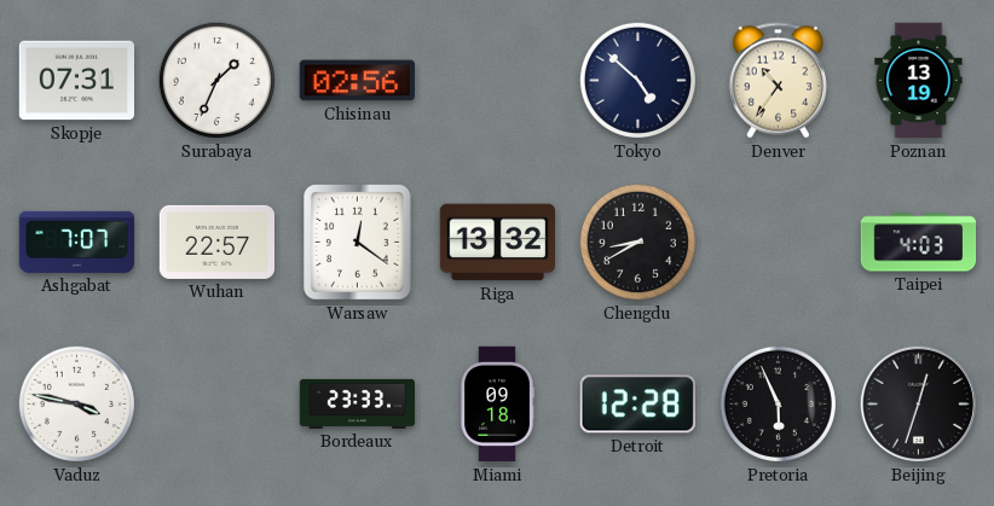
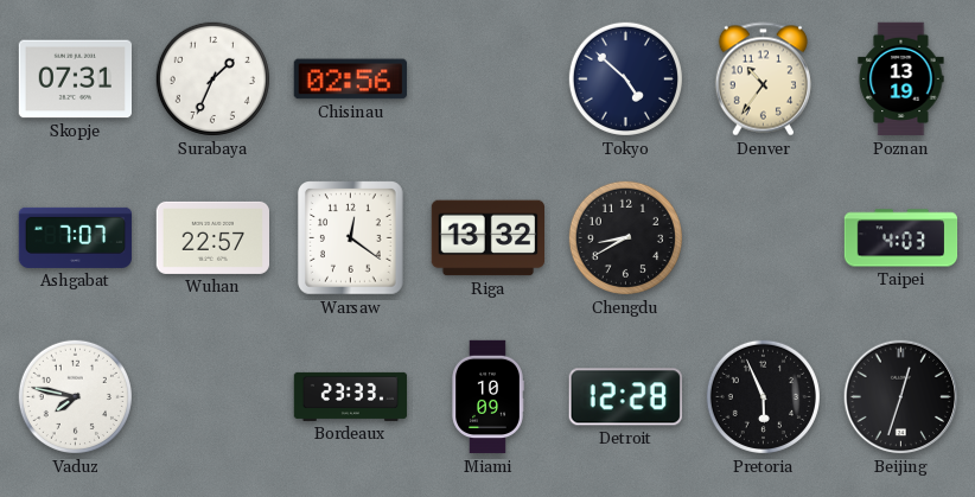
Vaduz: 3:47 -> 7:47
Miami: 09:18 -> 10:09
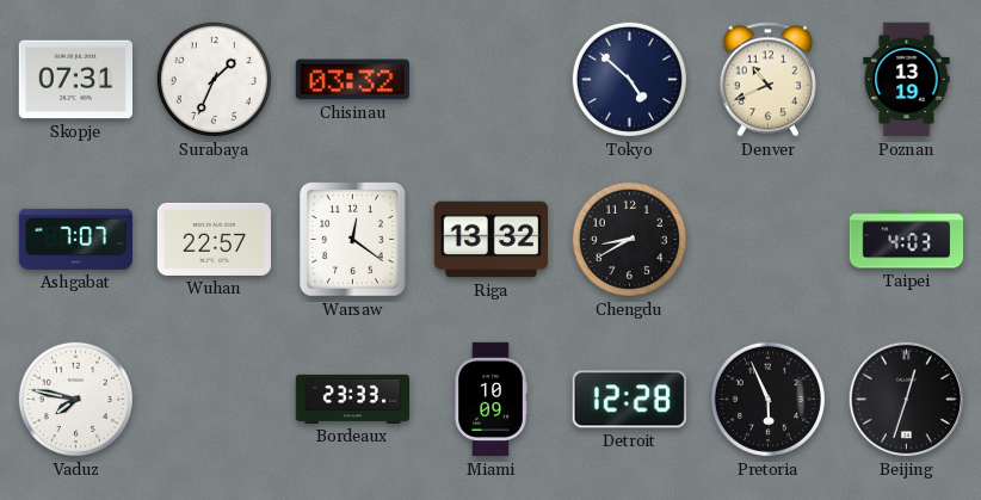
Chisinau: 02:56 -> 03:32
Denver: 10:36 -> 10:41
